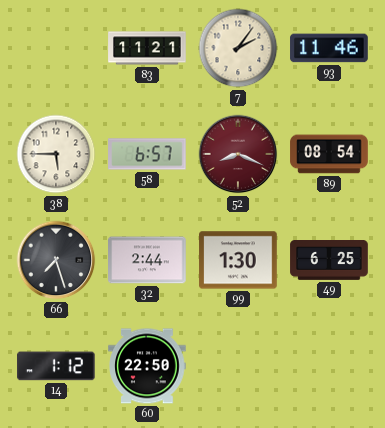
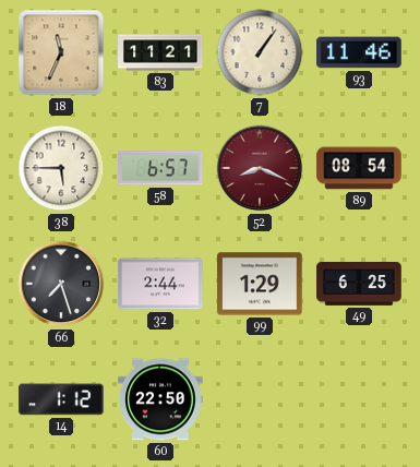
18: none -> 11:34
7: 2:06 -> 1:06
99: 1:30 -> 1:29
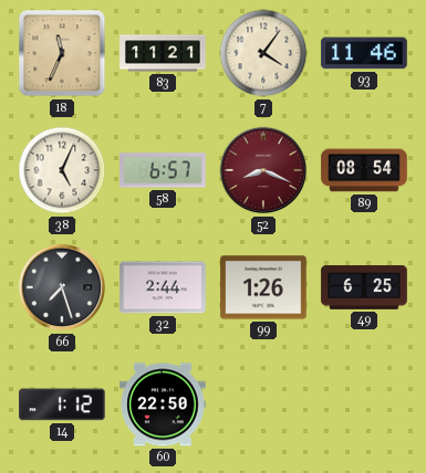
7: 1:06 -> 4:06
38: 5:45 -> 5:04
99: 1:29 -> 1:26
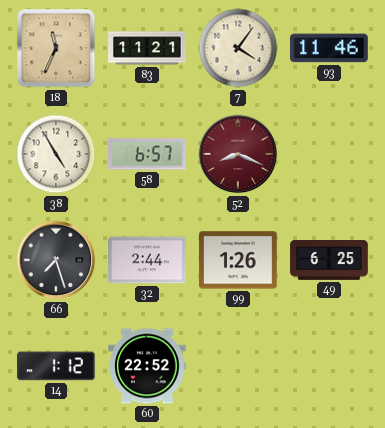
38: 5:04 -> 4:55
89: 08:54 -> none
60: 22:50 -> 22:52
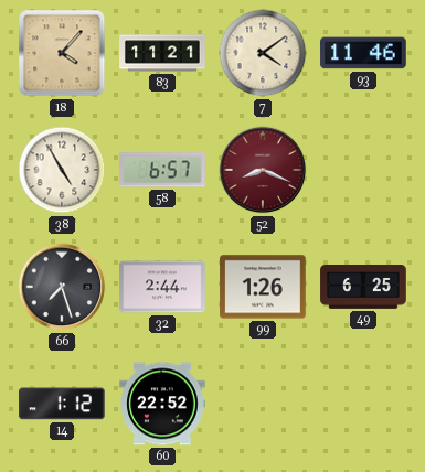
18: 11:34 -> 4:07
7: 4:06 -> 4:09
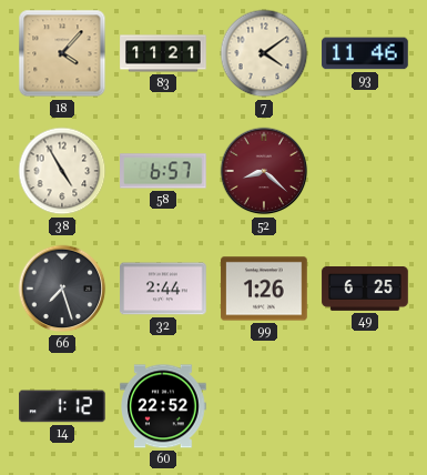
52: 8:19 -> 8:22
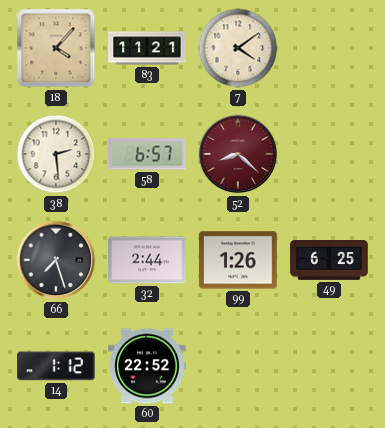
93: 11:46 -> none
38: 4:55 -> 2:29
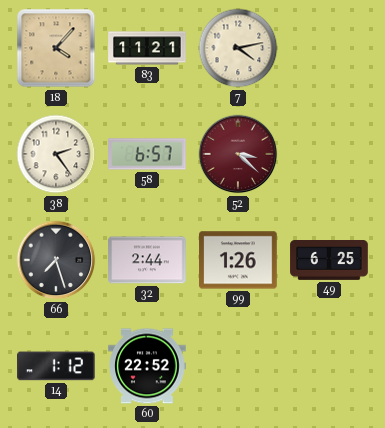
7: 4:09 -> 4:13
38: 2:29 -> 2:24
52: 8:22 -> 3:22
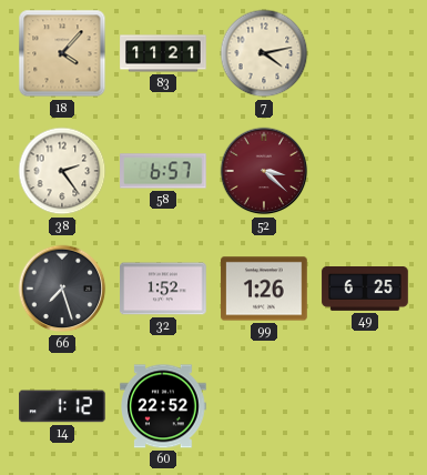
32: 2:44 -> 1:52
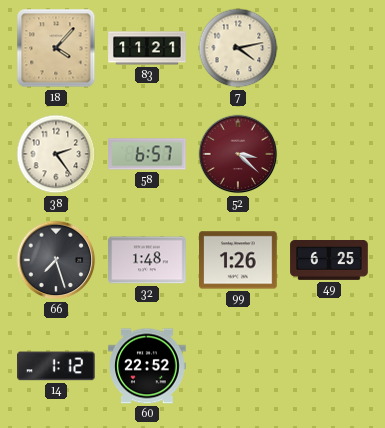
32: 1:52 -> 1:48
